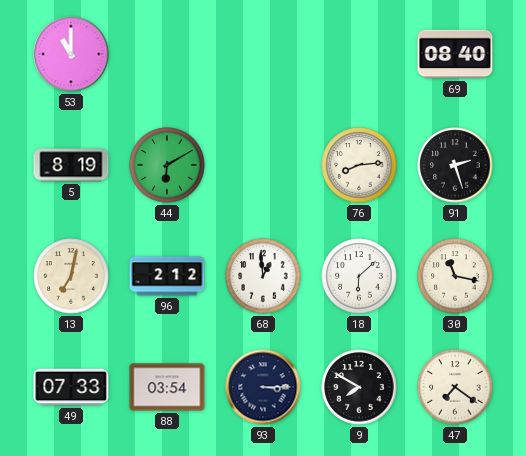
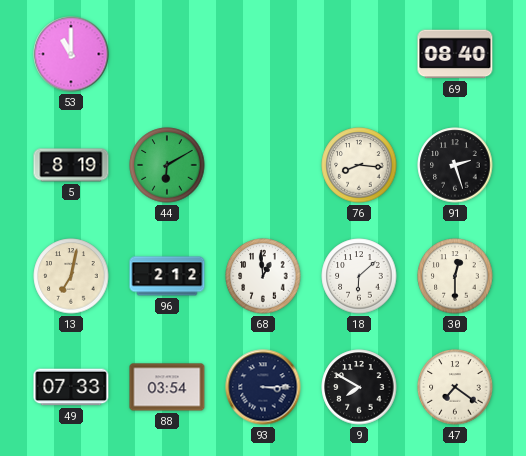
76: 8:14 -> 8:16
30: 11:17 -> 12:30
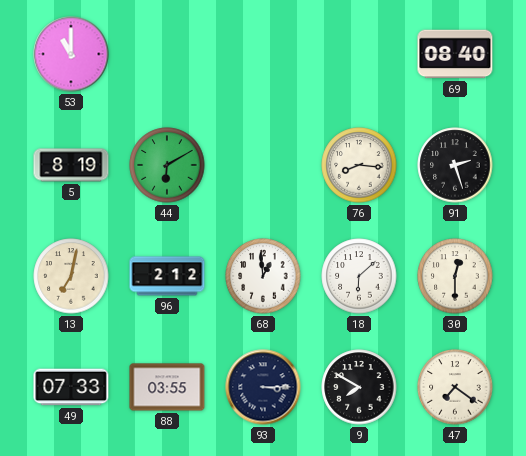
88: 03:54 -> 03:55
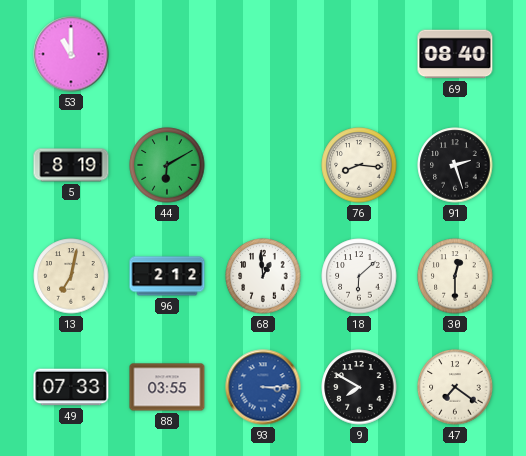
93 dial: navy -> blue
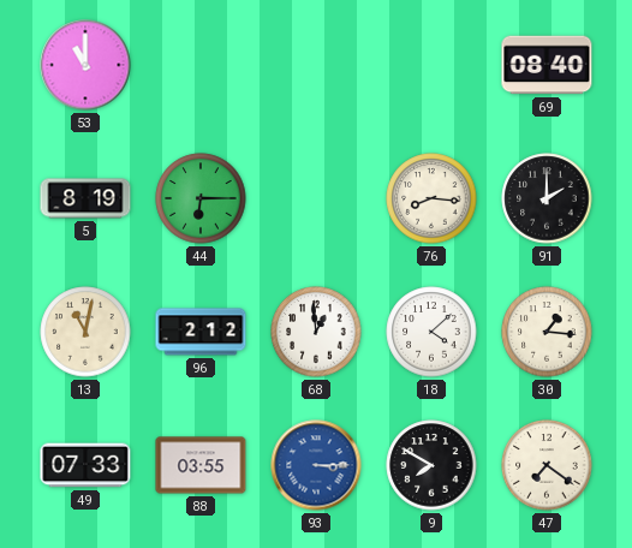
44: 6:10 -> 6:15
91: 2:27 -> 2:00
13: 7:02 -> 11:02
18: 6:08 -> 4:08
30: 12:30 -> 1:16
